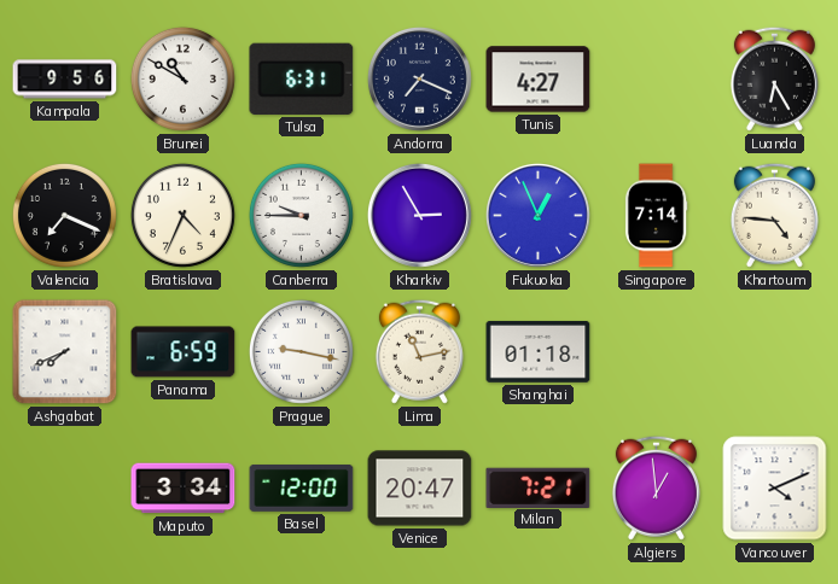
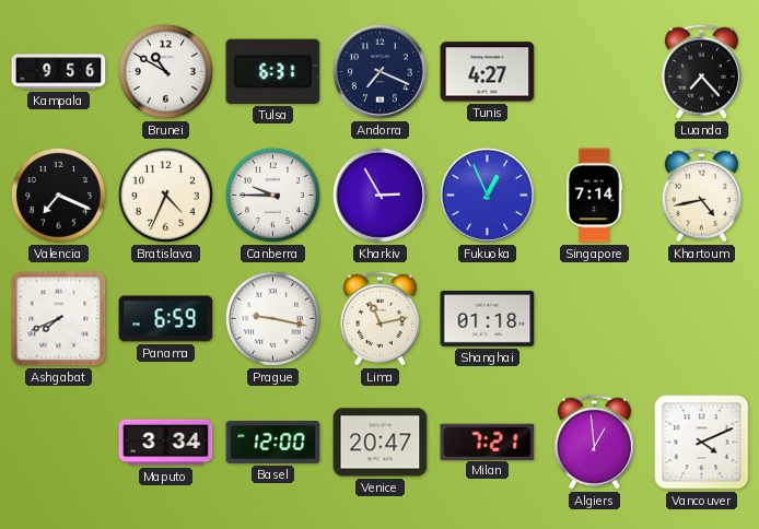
Luanda: 6:25 -> 7:23
Khartoum: 4:46 -> 4:43
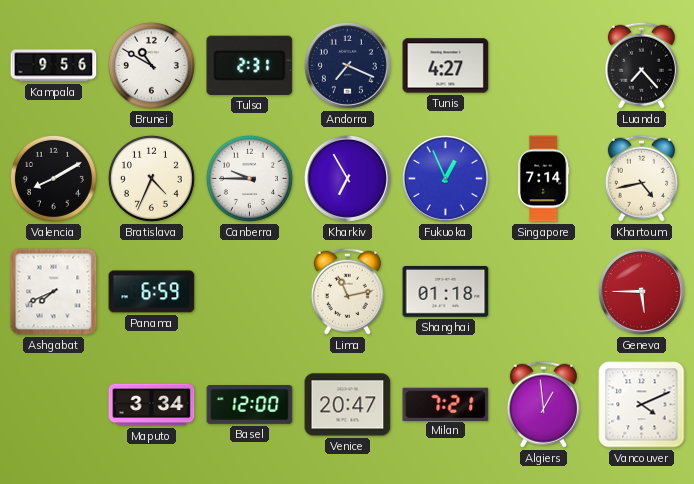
Tulsa: 6:31 -> 2:31
Valencia: 7:19 -> 8:10
Kharkiv: 2:55 -> 6:55
Prague: 9:17 -> none
Geneva: none -> 5:45
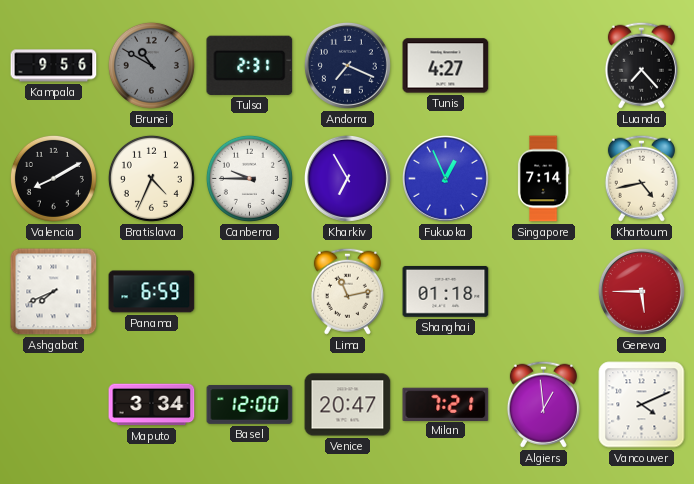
Brunei dial: white -> grey
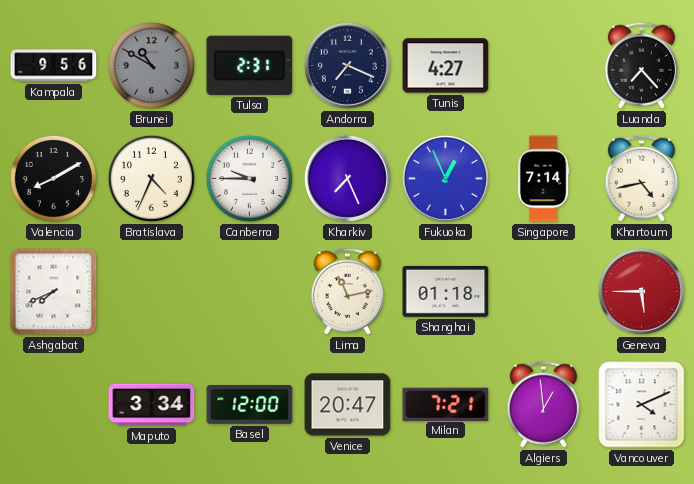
Kharkiv: 6:55 -> 7:26
Panama: 6:59 -> none
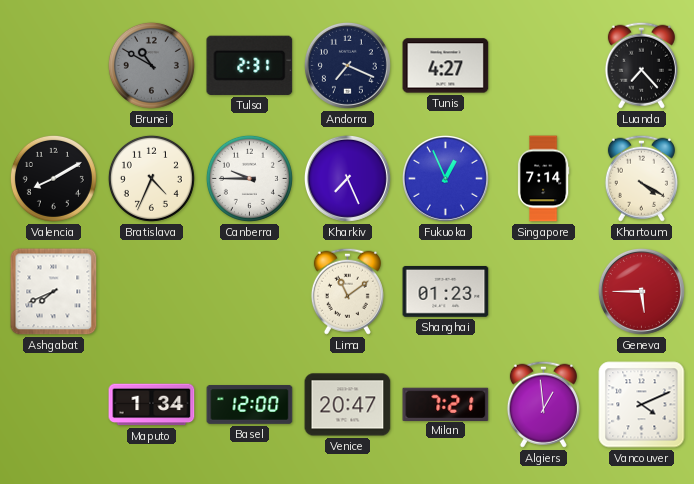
Kampala: 9:56 -> none
Khartoum: 4:43 -> 4:20
Lima: 11:13 -> 11:09
Shanghai: 01:18 -> 01:23
Maputo: 3:34 -> 1:34
